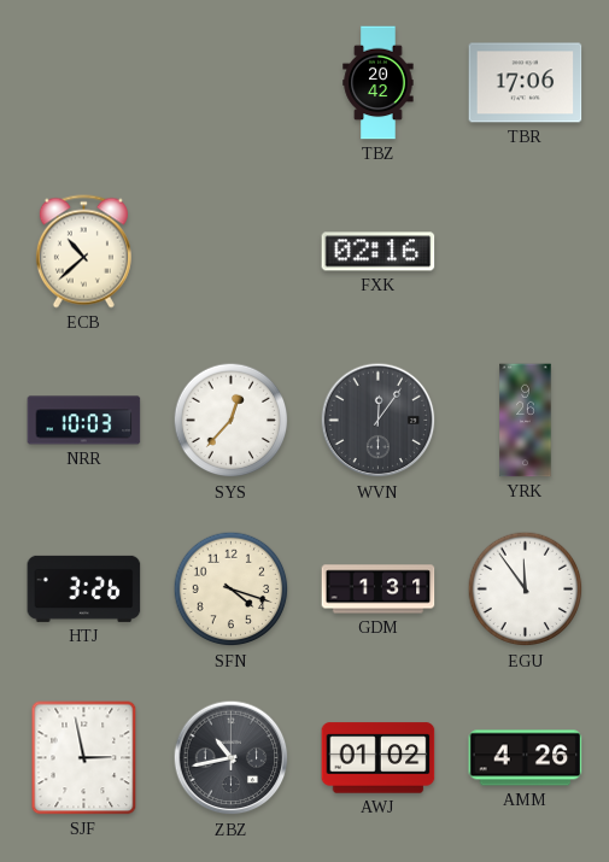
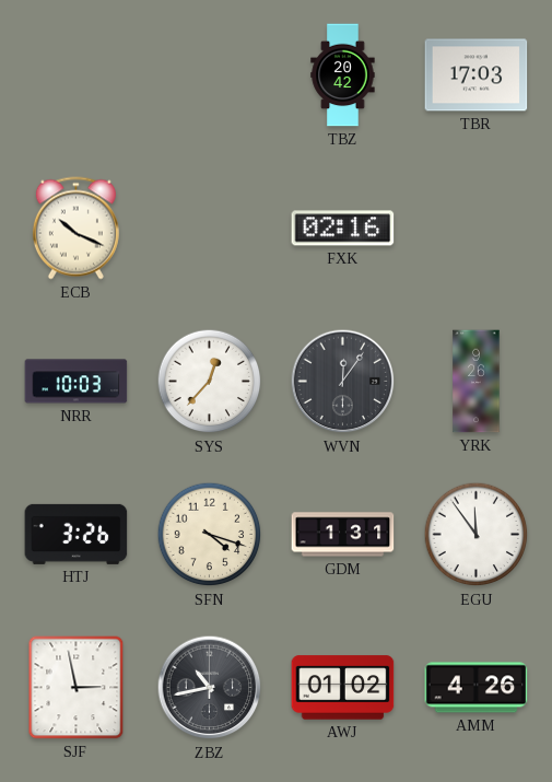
TBR: 17:06 -> 17:03
ECB: 10:38 -> 10:19
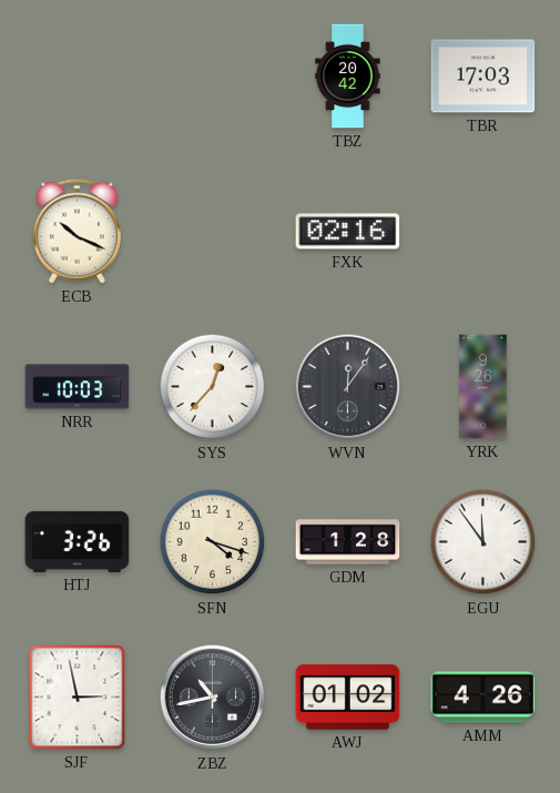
GDM: 1:31 -> 1:28
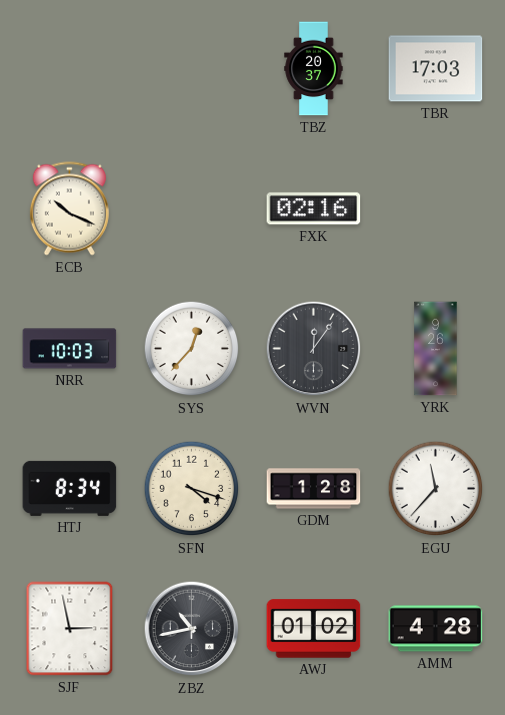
TBZ: 20:42 -> 20:37
HTJ: 3:26 -> 8:34
EGU: 11:54 -> 11:37
AMM: 4:26 -> 4:28
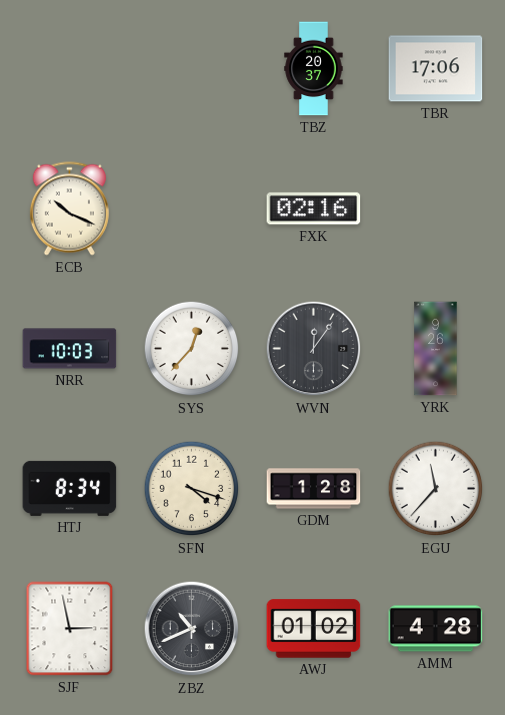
TBR: 17:03 -> 17:06
ZBZ: 10:43 -> 10:41
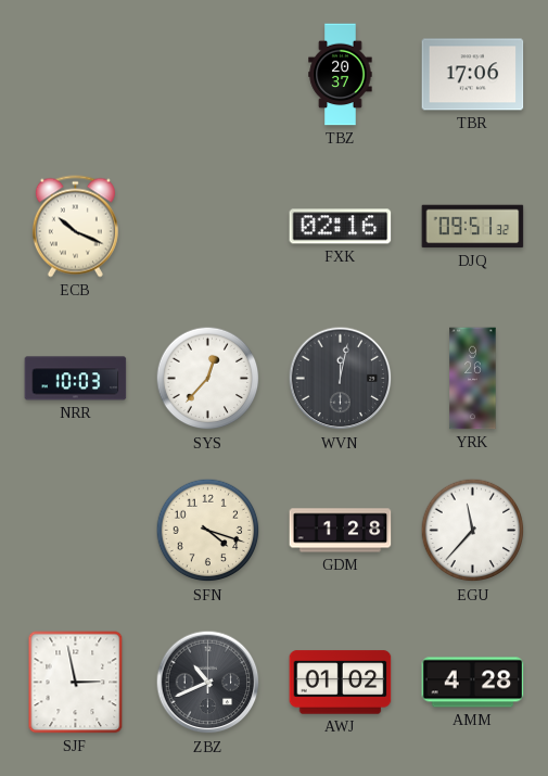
DJQ: none -> 09:51
WVN: 12:06 -> 12:02
HTJ: 8:34 -> none
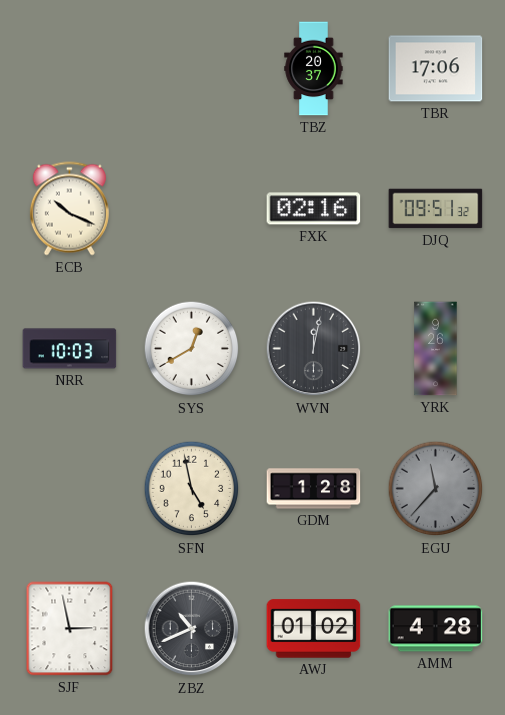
SYS: 12:37 -> 12:40
SFN: 4:18 -> 4:58
EGU dial: white -> grey
